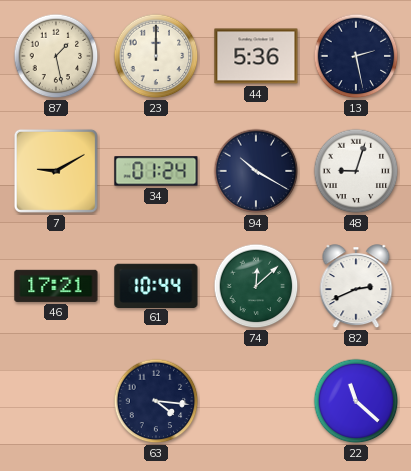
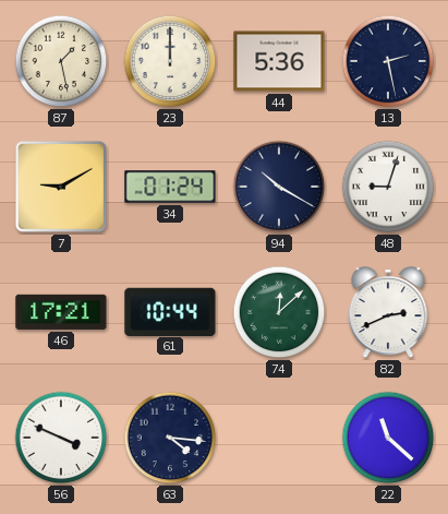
56: none -> 3:49
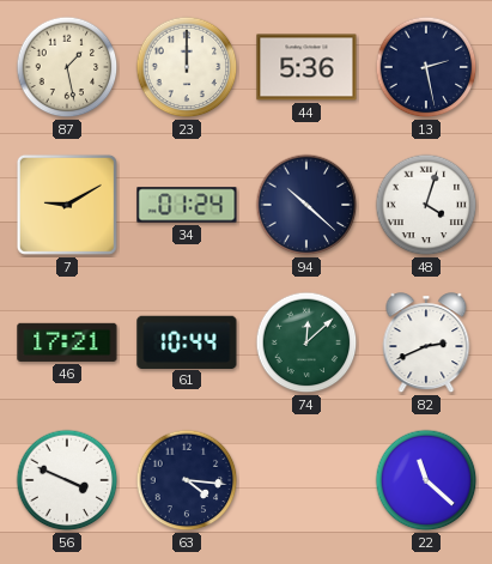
94: 10:20 -> 10:22
48: 9:03 -> 4:03
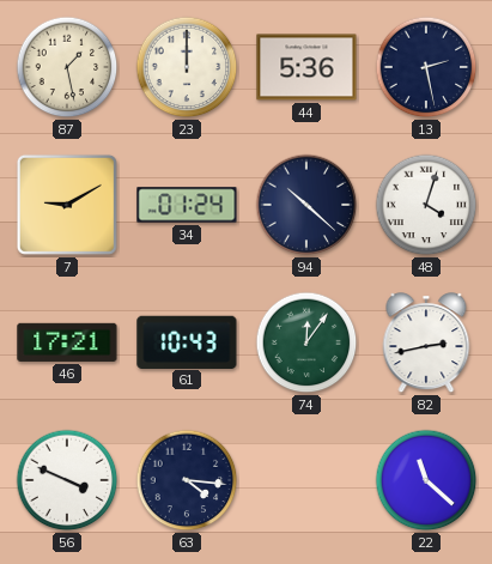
61: 10:44 -> 10:43
74: 12:08 -> 12:06
82: 2:41 -> 2:43
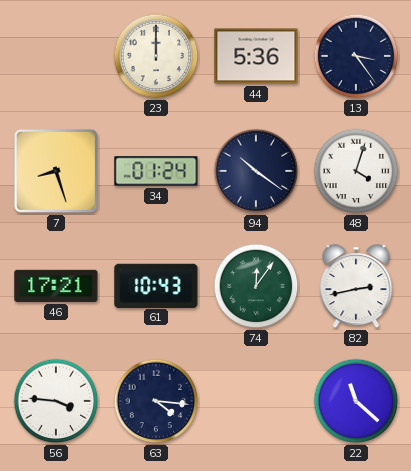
87: 1:28 -> none
13: 2:28 -> 3:24
7: 9:10 -> 8:27
94: 10:22 -> 10:21
56: 3:49 -> 3:46
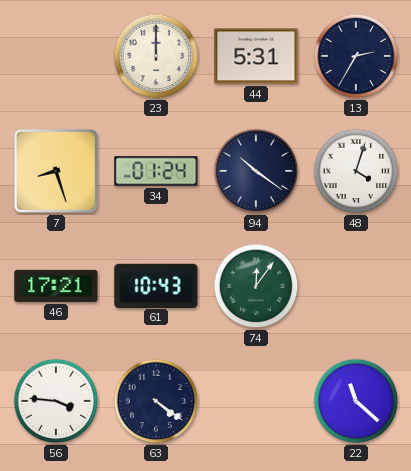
44: 5:36 -> 5:31
13: 3:24 -> 2:35
82: 2:43 -> none
63: 4:16 -> 4:21
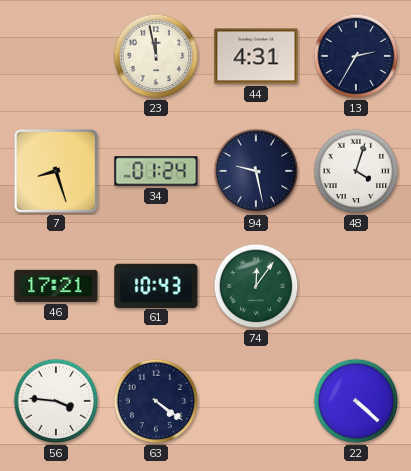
23: 12:00 -> 11:58
44: 5:31 -> 4:31
94: 10:21 -> 9:28
22: 11:22 -> 4:22
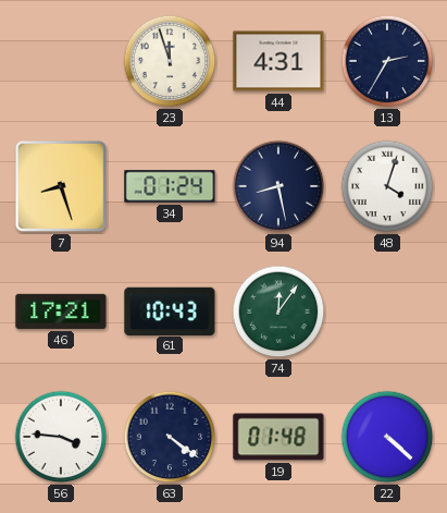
23: 11:58 -> 11:57
94: 9:28 -> 8:28
19: none -> 01:48
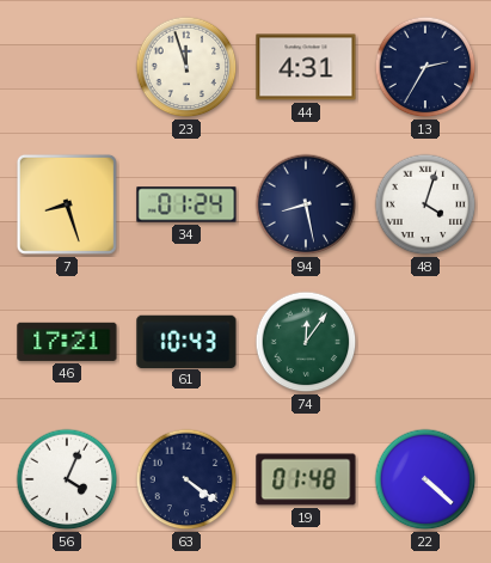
56: 3:46 -> 4:04
